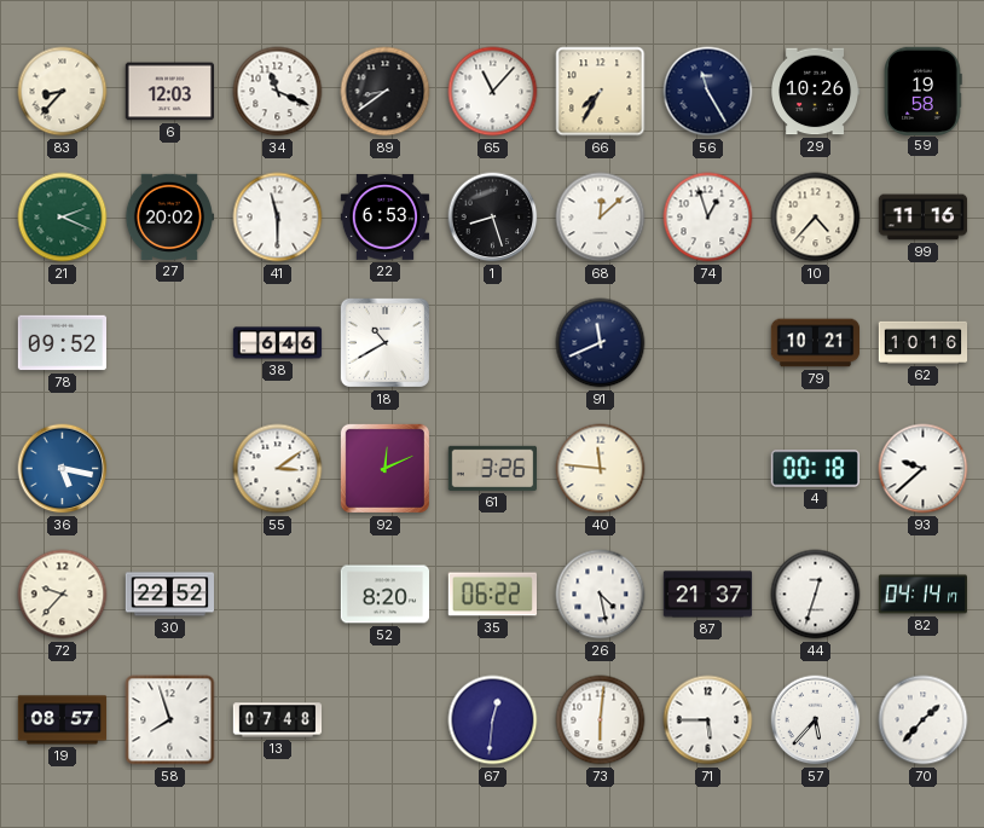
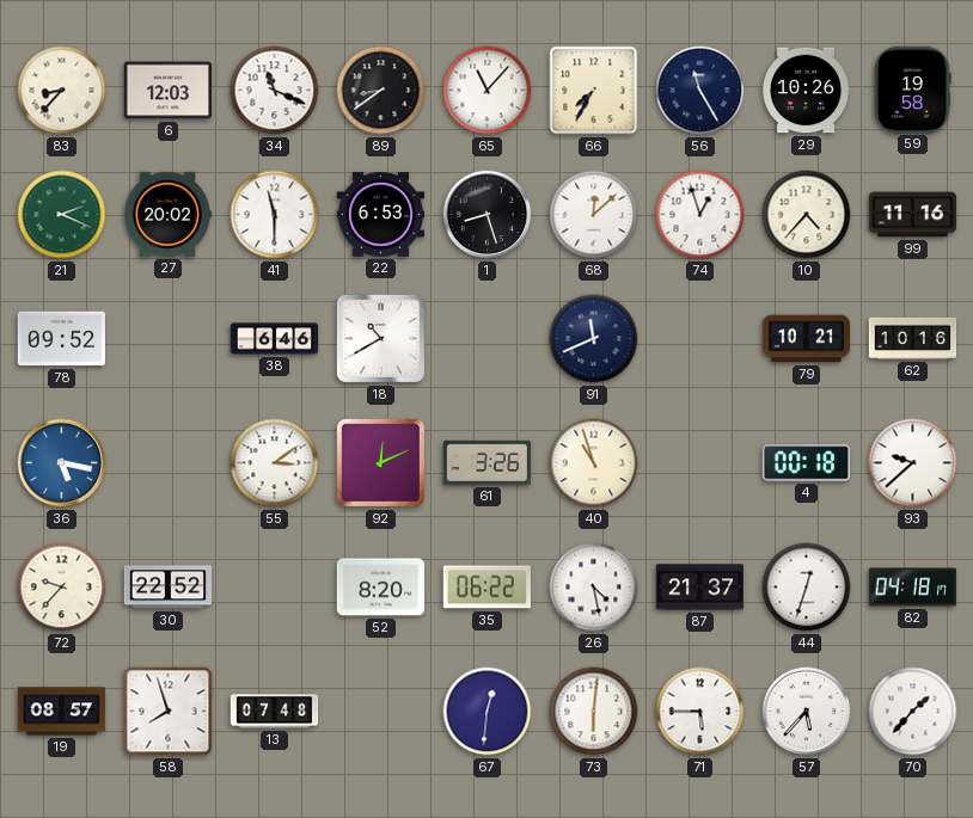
40: 11:46 -> 10:57
82: 04:14 -> 04:18
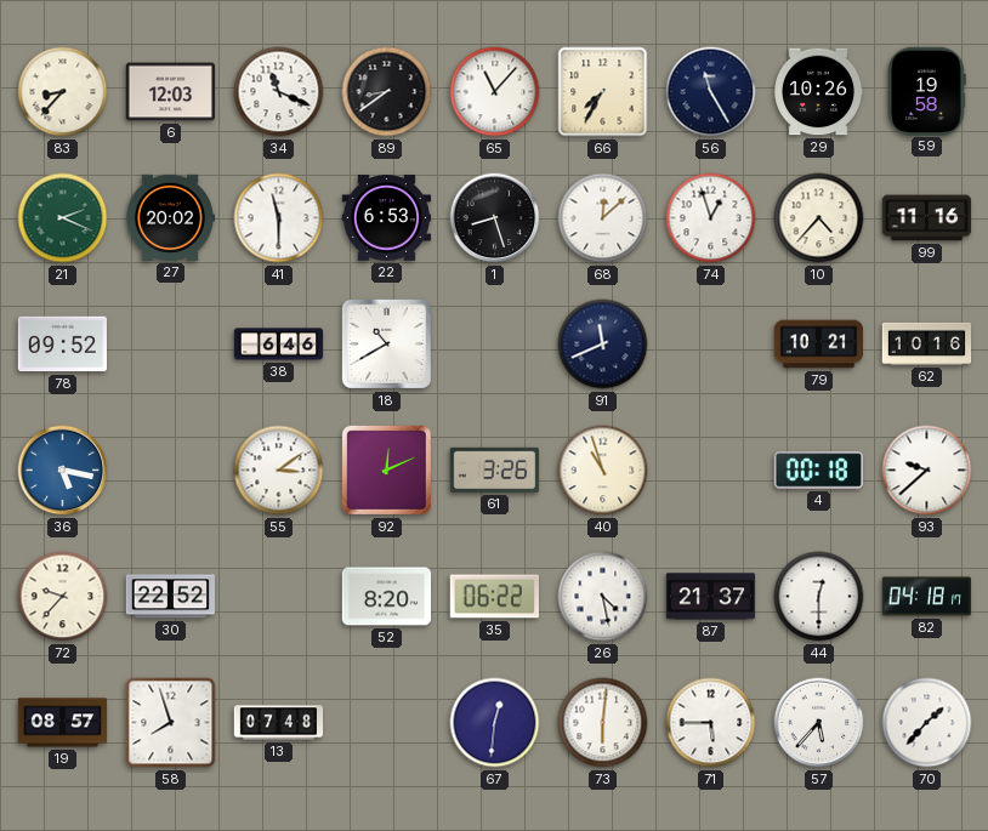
44: 12:33 -> 12:30
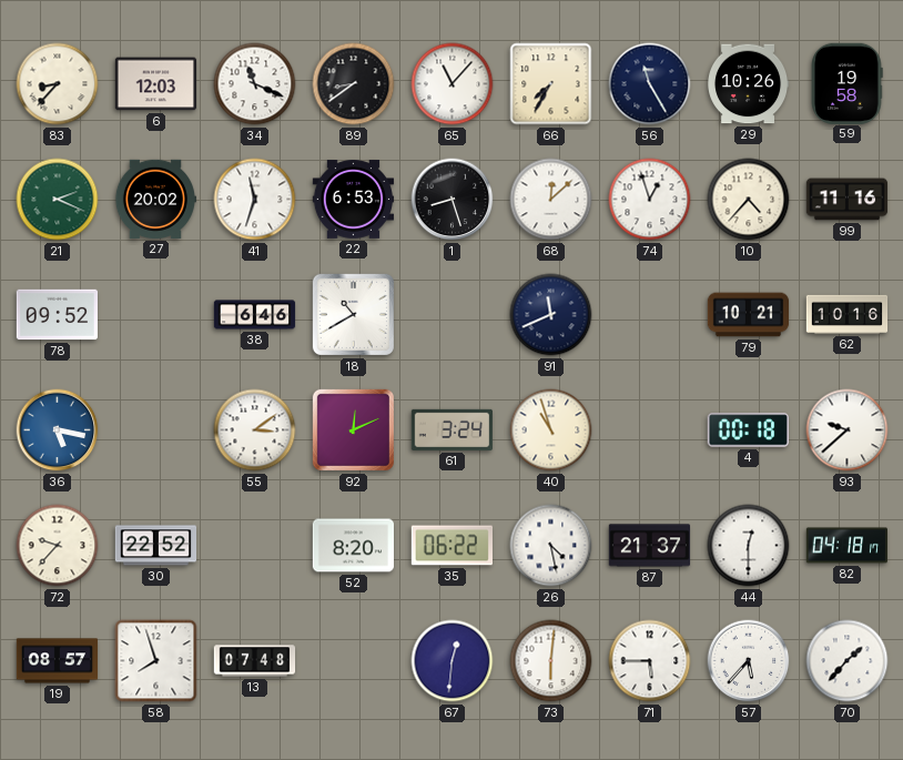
41: 11:30 -> 11:33
61: 3:26 -> 3:24
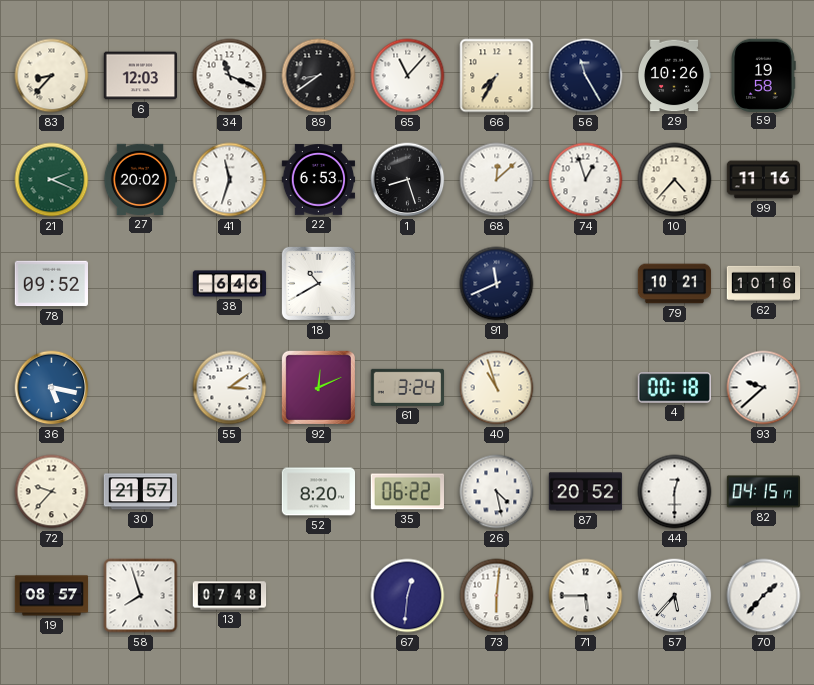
30: 22:52 -> 21:57
87: 21:37 -> 20:52
82: 04:18 -> 04:15
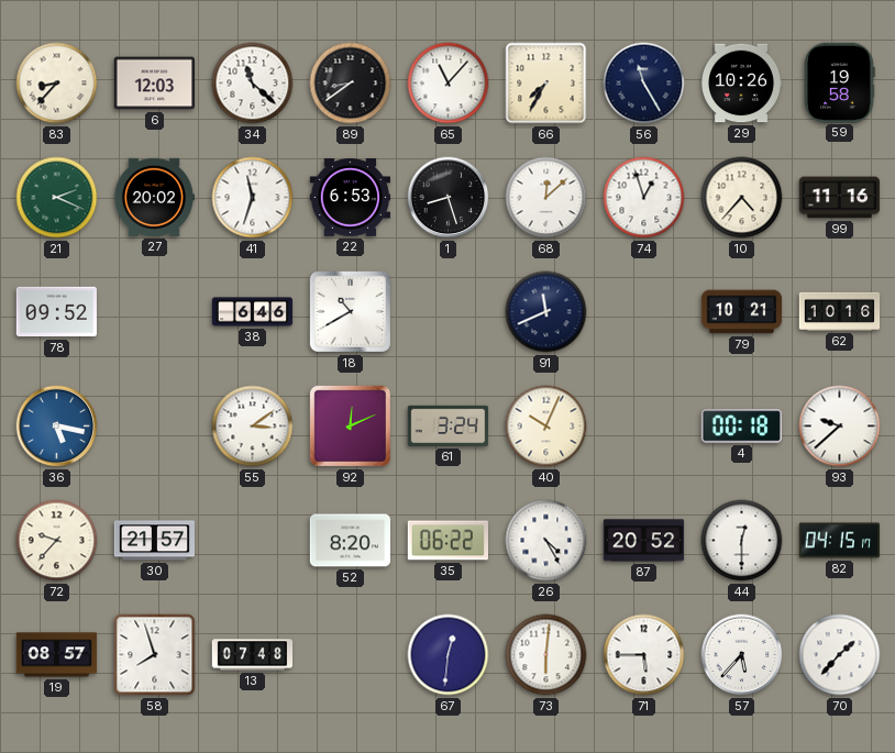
34: 11:19 -> 11:22
40: 10:57 -> 10:04
26: 4:28 -> 4:25
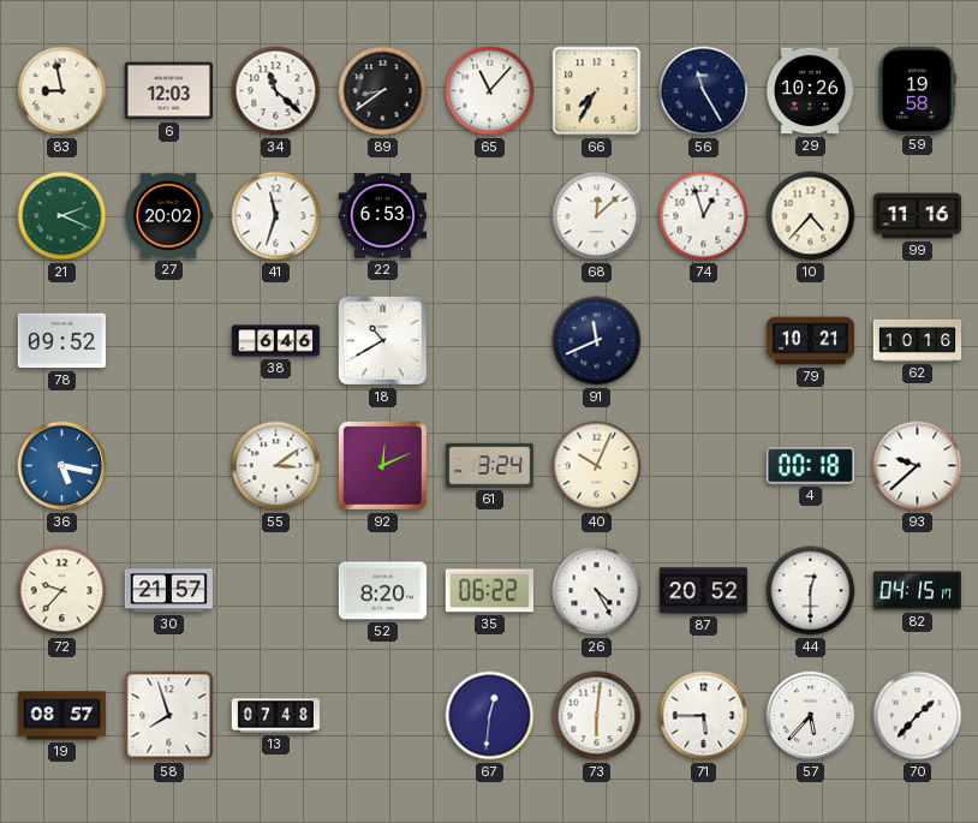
83: 8:37 -> 8:58
1: 8:27 -> none
